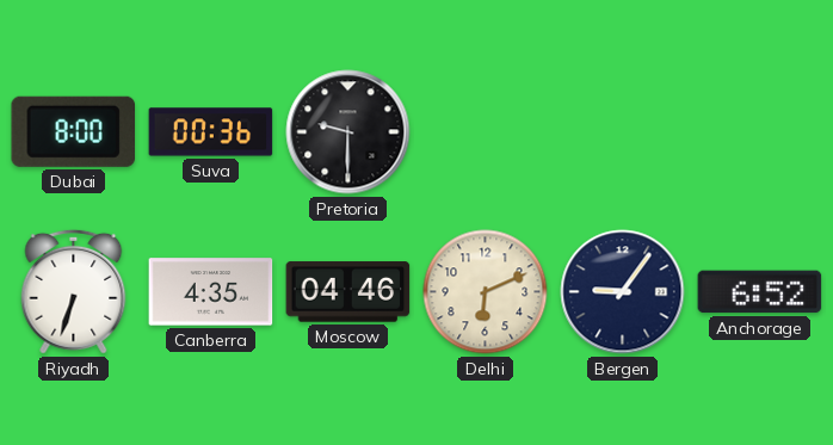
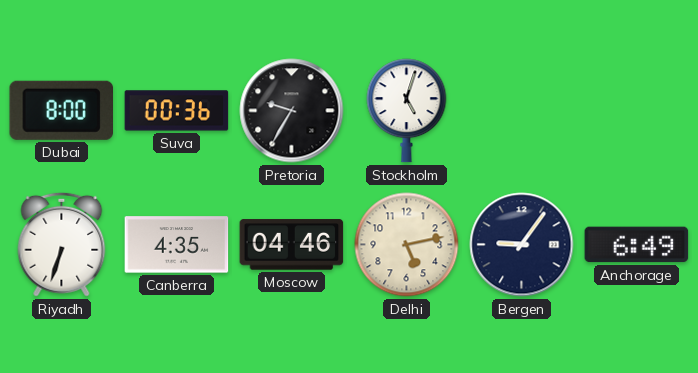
Pretoria: 9:30 -> 9:35
Stockholm: none -> 5:03
Delhi: 6:11 -> 5:13
Anchorage: 6:52 -> 6:49
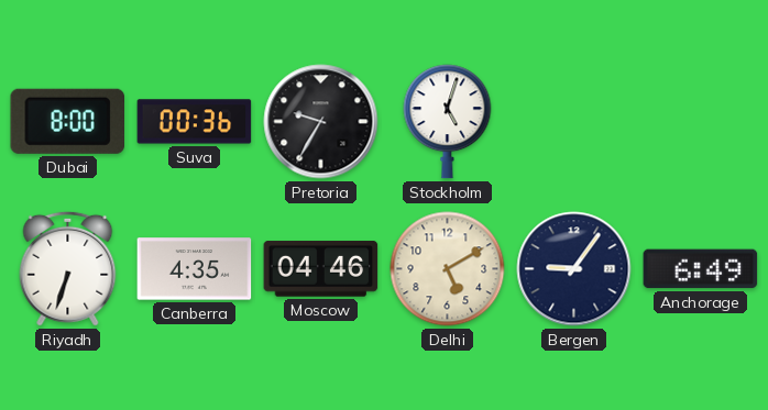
Delhi: 5:13 -> 5:10
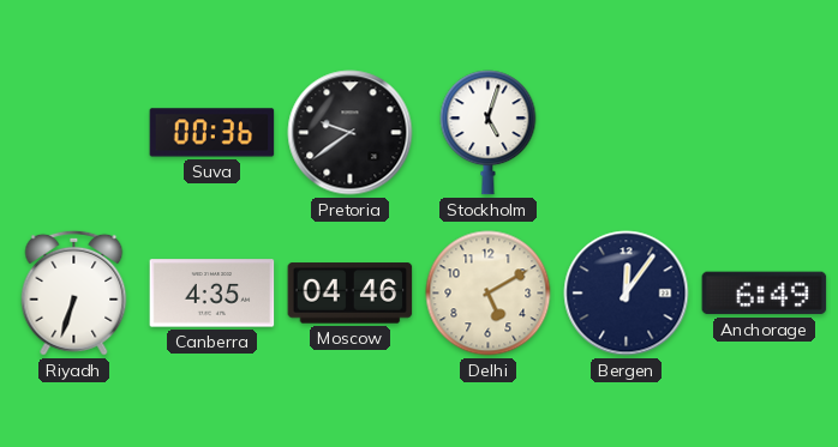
Dubai: 8:00 -> none
Pretoria: 9:35 -> 9:39
Bergen: 9:06 -> 12:06
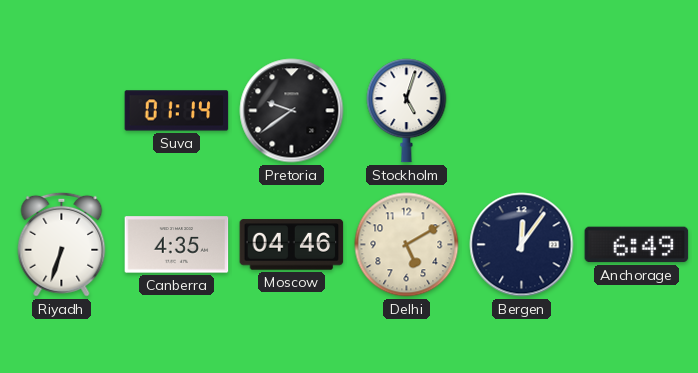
Suva: 00:36 -> 01:14
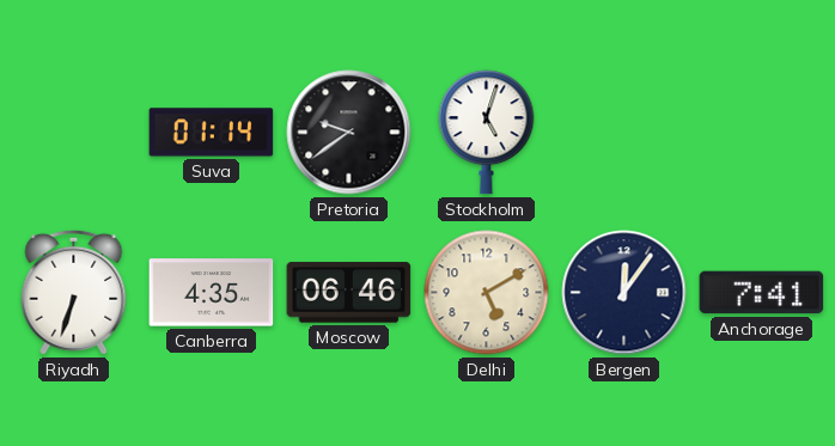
Moscow: 04:46 -> 06:46
Anchorage: 6:49 -> 7:41
